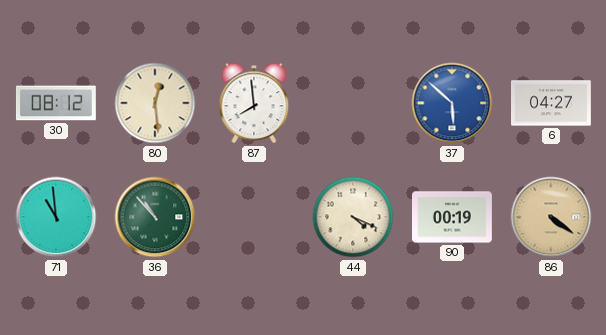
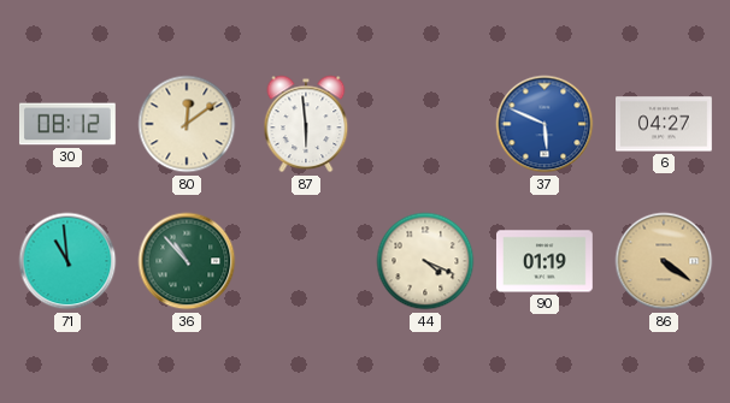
80: 12:29 -> 12:09
87: 7:59 -> 5:59
37: 5:52 -> 5:49
90: 00:19 -> 01:19
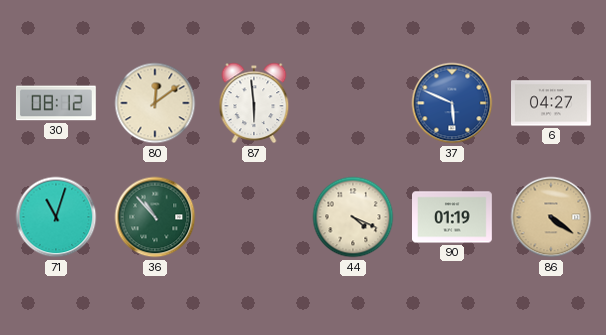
71: 10:59 -> 11:03
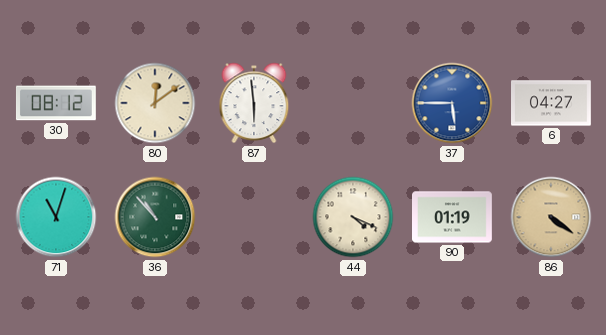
37: 5:49 -> 5:45
